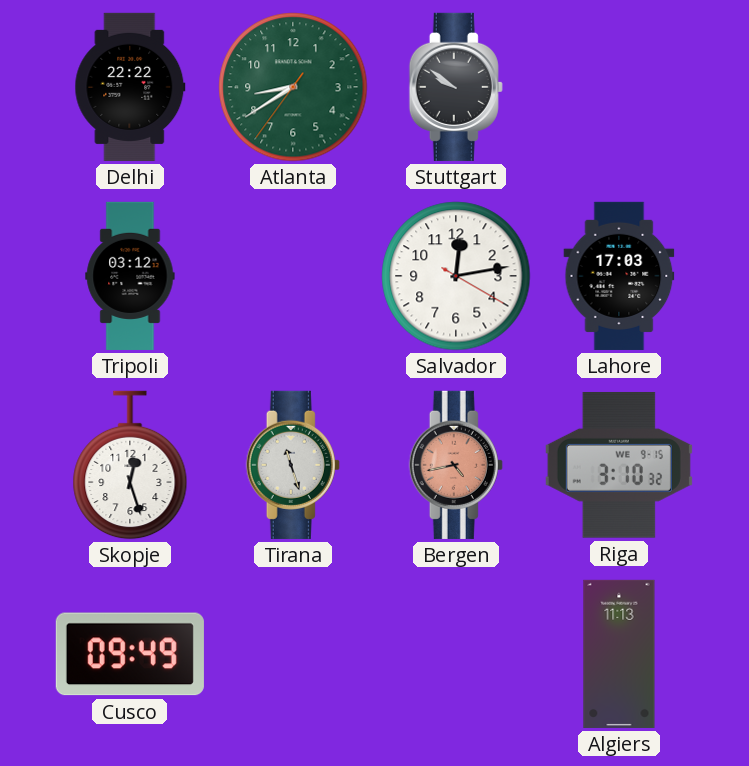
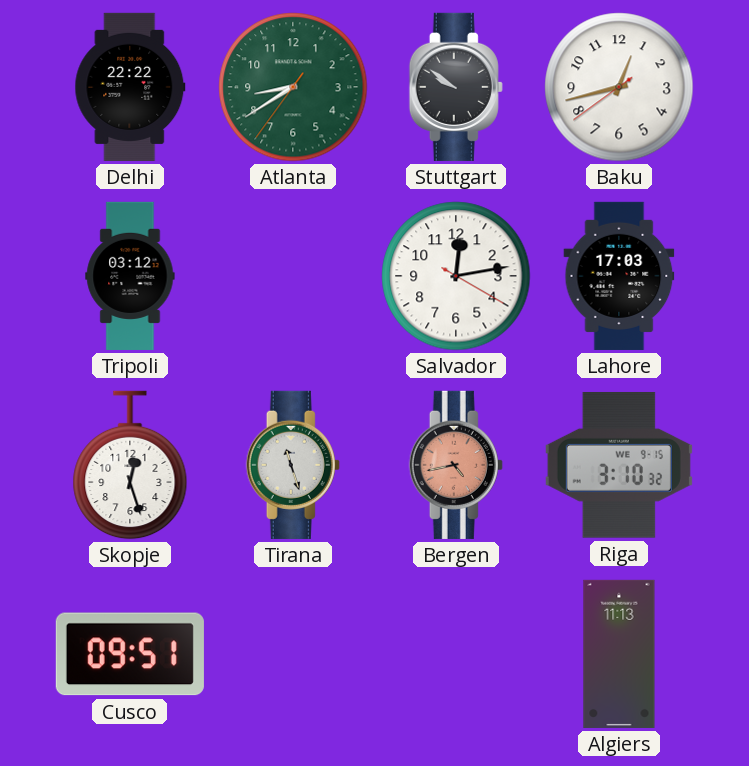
Baku: none -> 12:42
Cusco: 09:49 -> 09:51
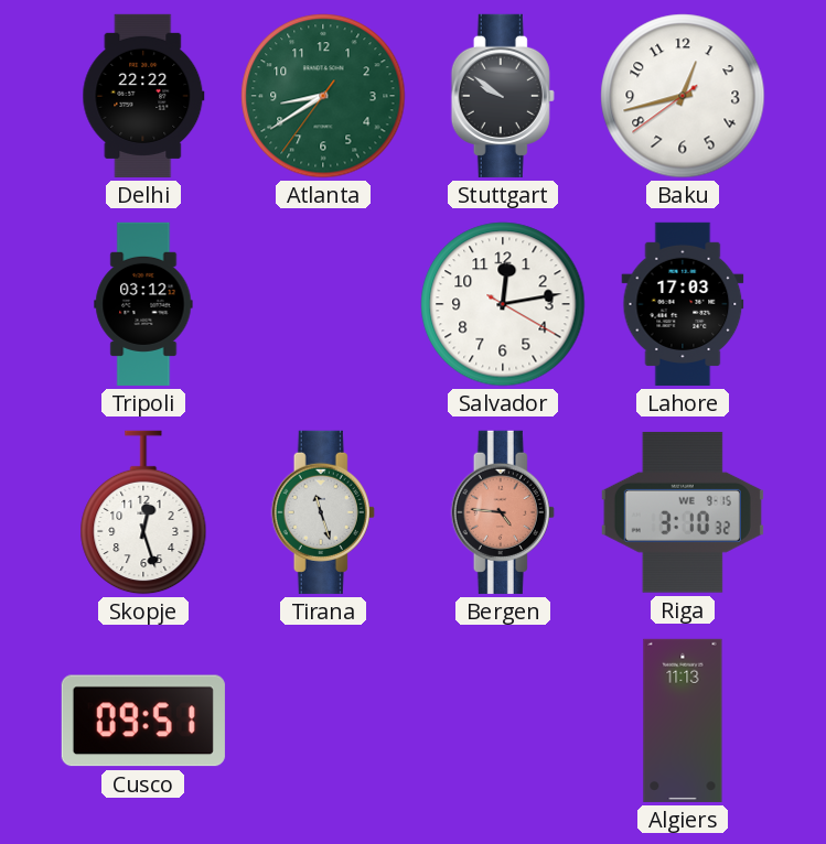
Bergen: 4:43 -> 4:46
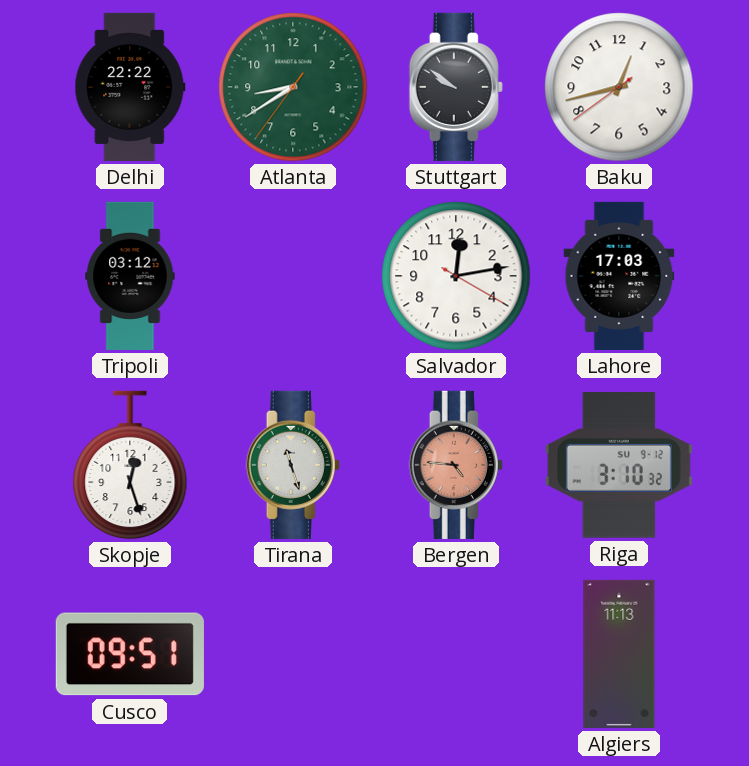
Riga date: WE 9-15 -> SU 9-12
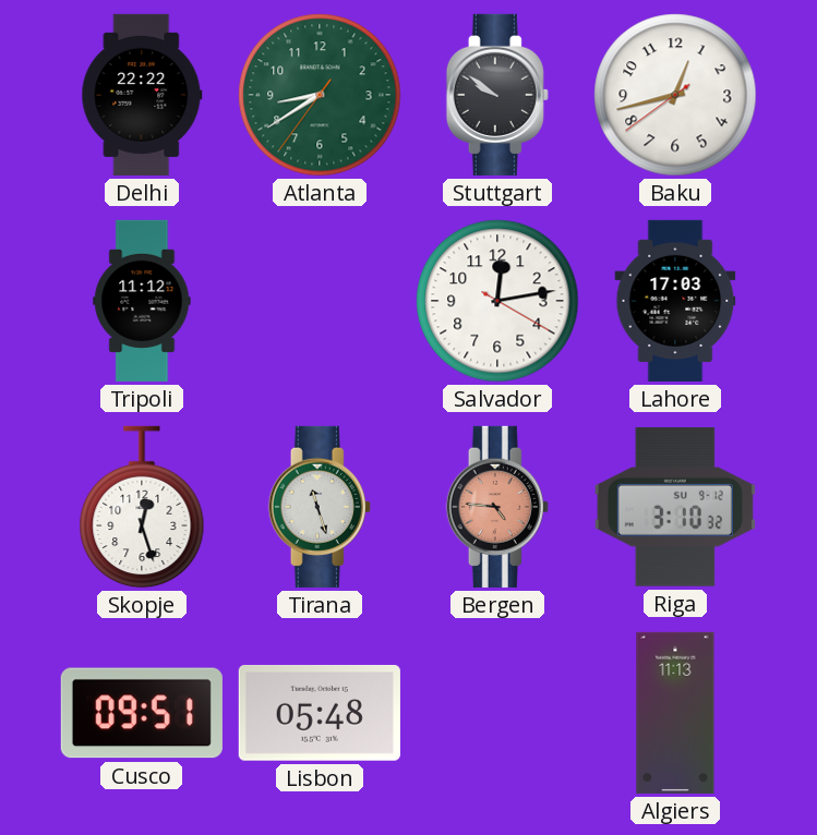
Tripoli: 03:12 -> 11:12
Lisbon: none -> 05:48
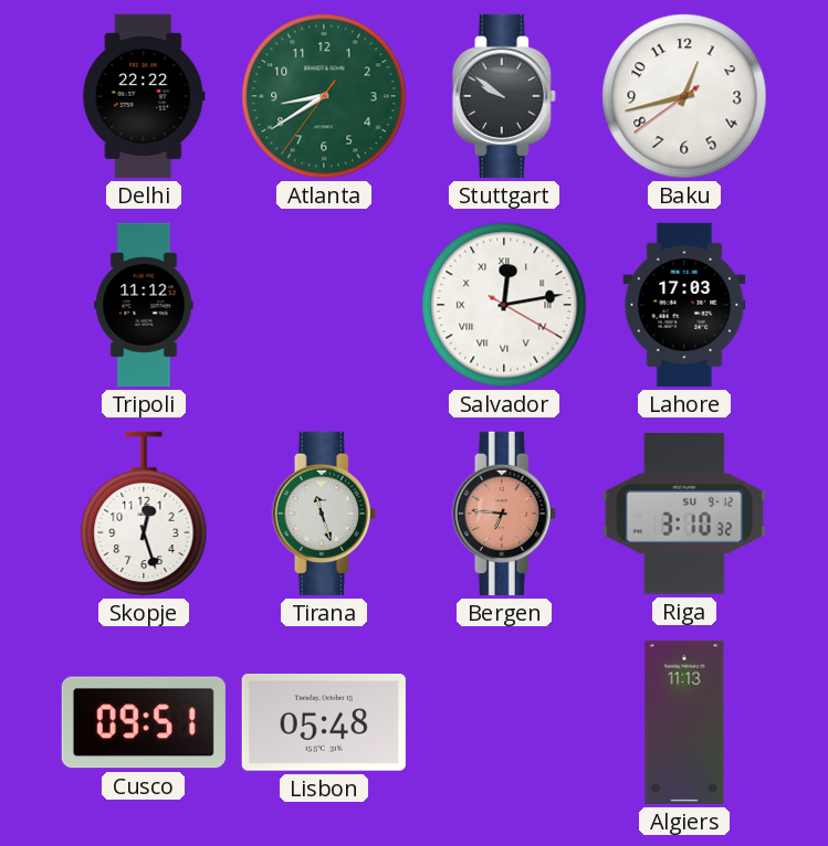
Salvador numerals: Arabic -> Roman
Bergen: 4:46 -> 6:46
